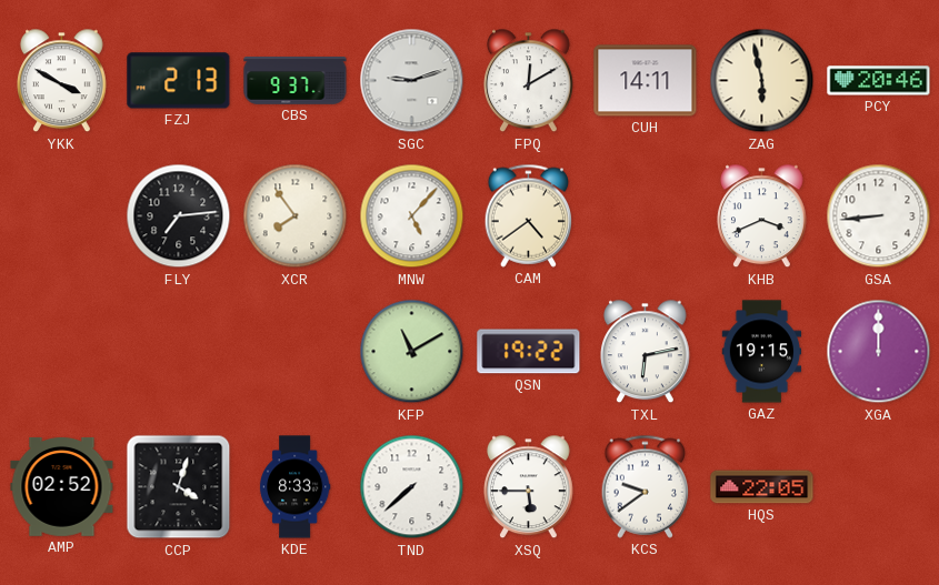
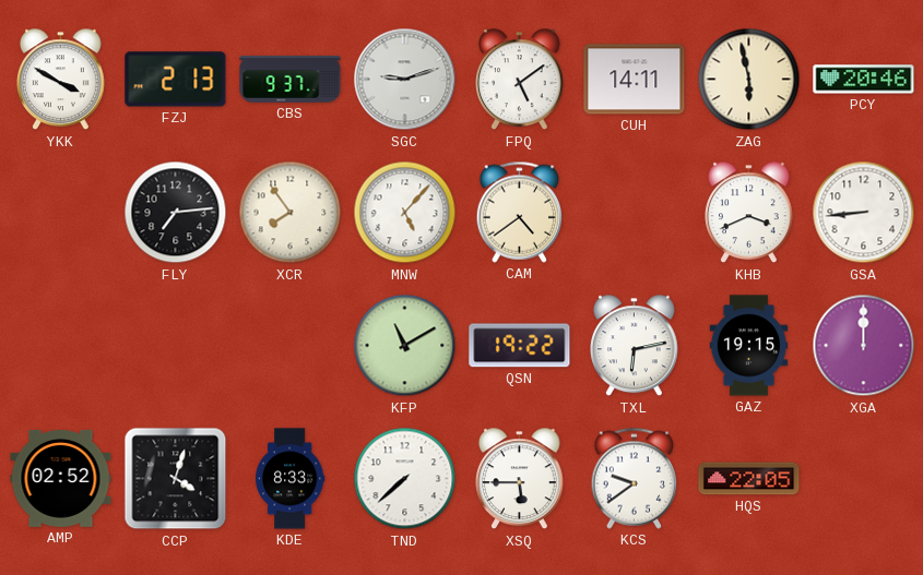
FPQ: 12:10 -> 5:09
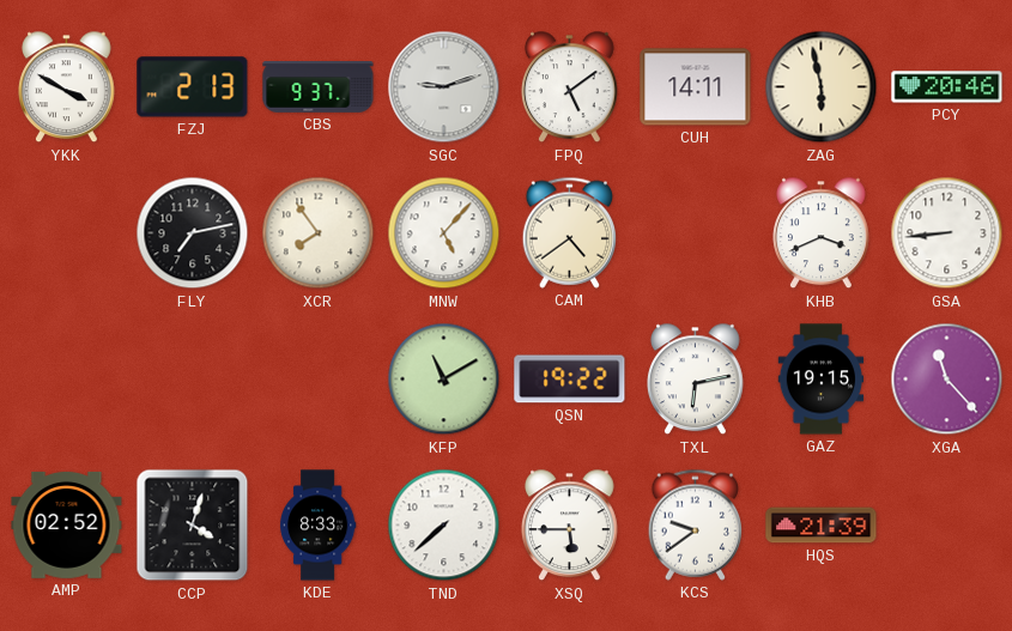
FLY: 7:14 -> 7:13
XGA: 12:00 -> 11:23
HQS: 22:05 -> 21:39
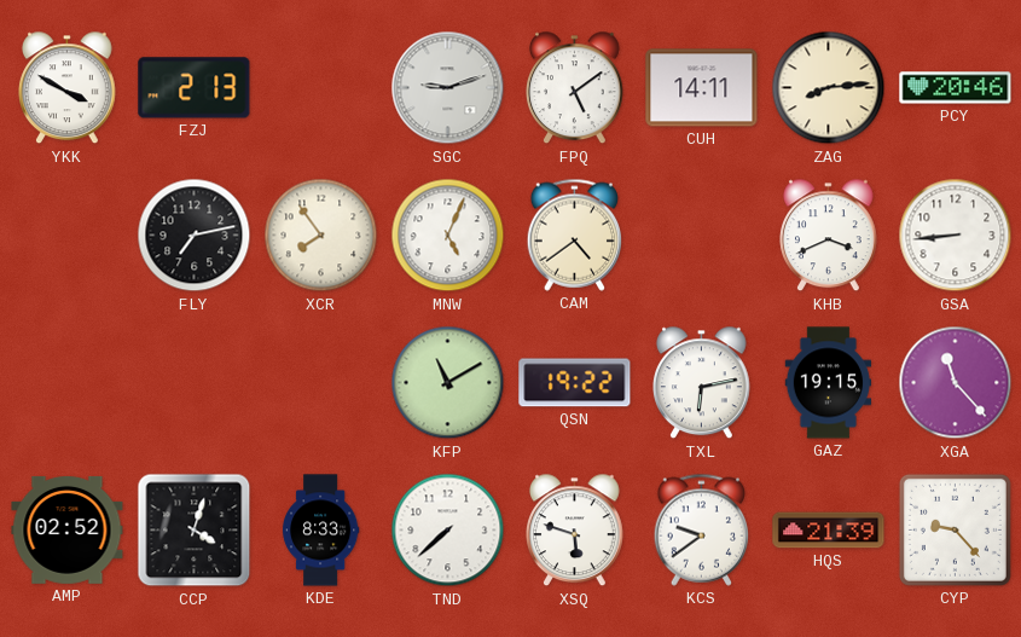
CBS: 9:37 -> none
ZAG: 5:58 -> 8:14
MNW: 5:07 -> 5:04
XSQ: 5:45 -> 5:48
CYP: none -> 9:23
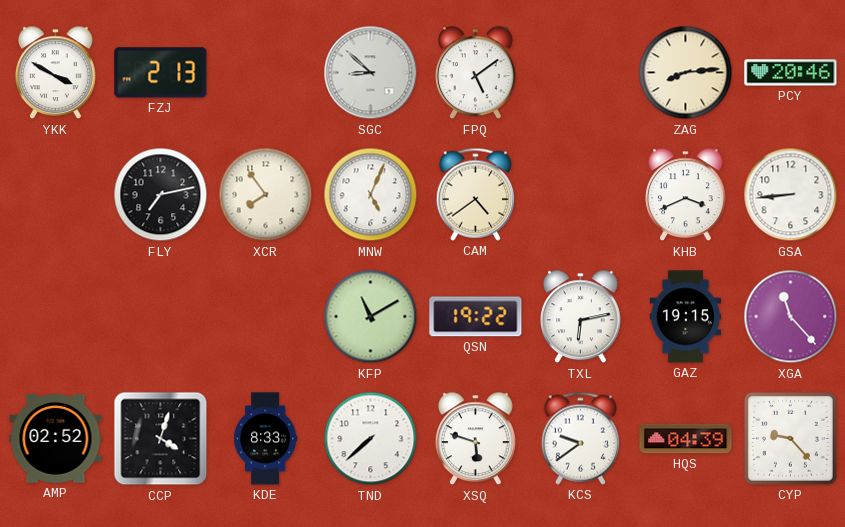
SGC: 9:12 -> 8:52
CUH: 14:11 -> none
HQS: 21:39 -> 04:39
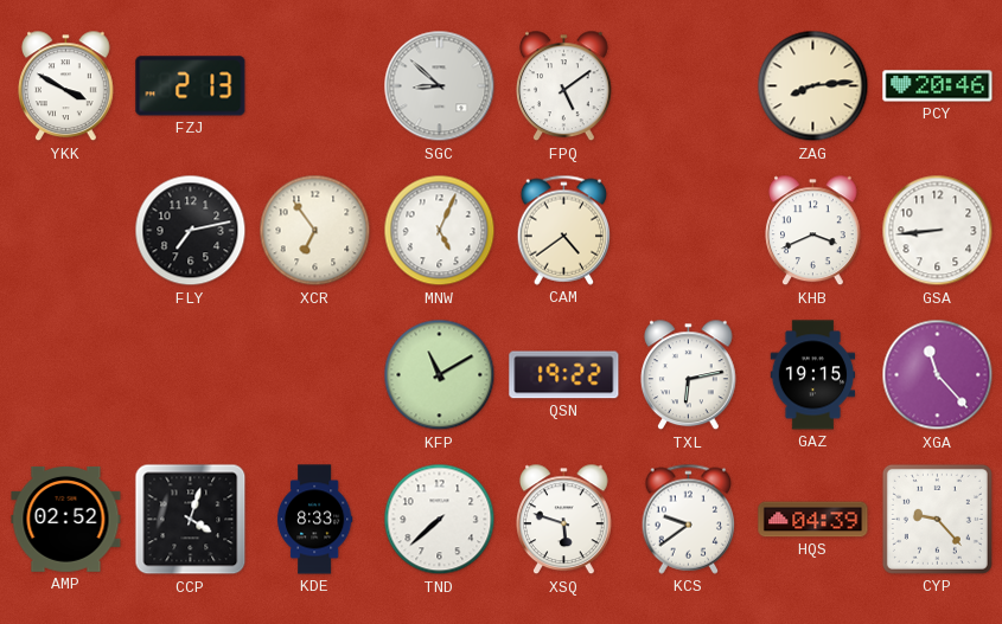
XCR: 7:54 -> 6:54
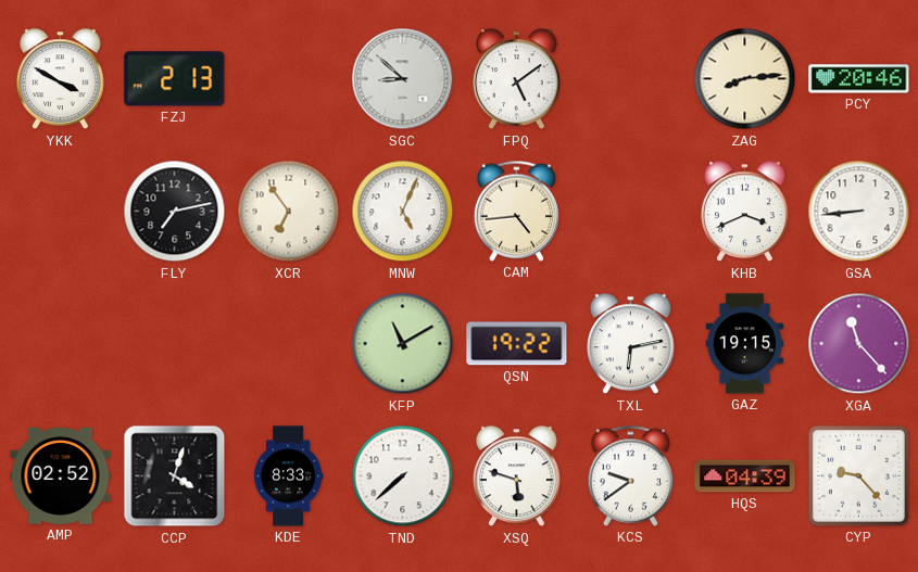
CAM: 4:39 -> 4:44
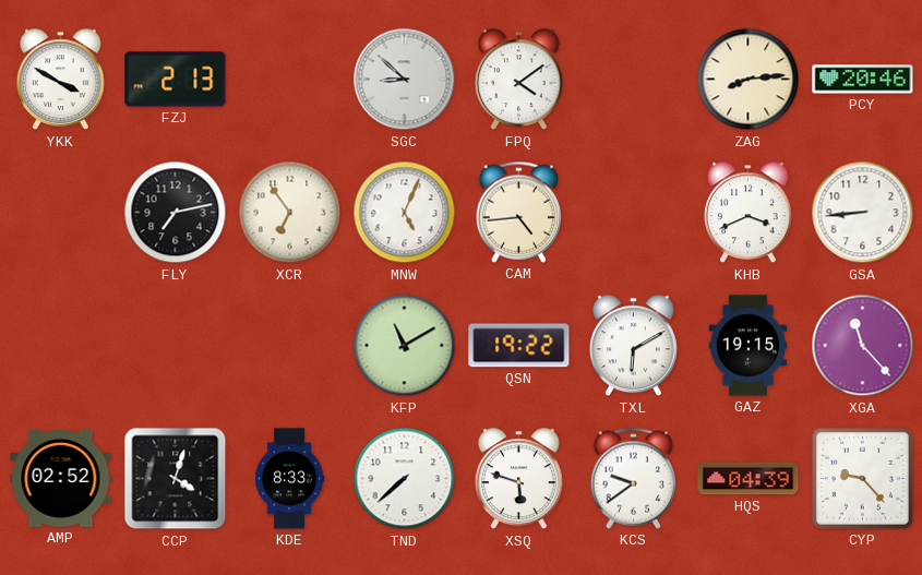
FPQ: 5:09 -> 4:09
TXL: 6:13 -> 6:10
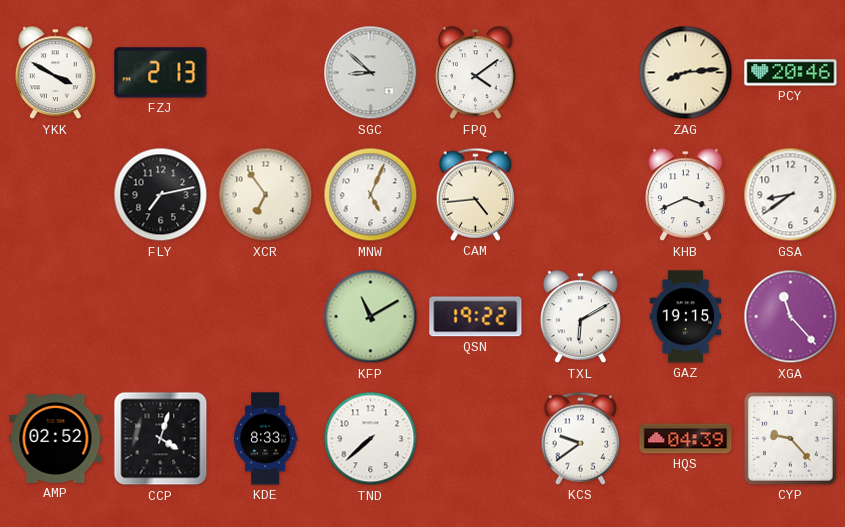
GSA: 8:44 -> 8:39
XSQ: 5:48 -> none
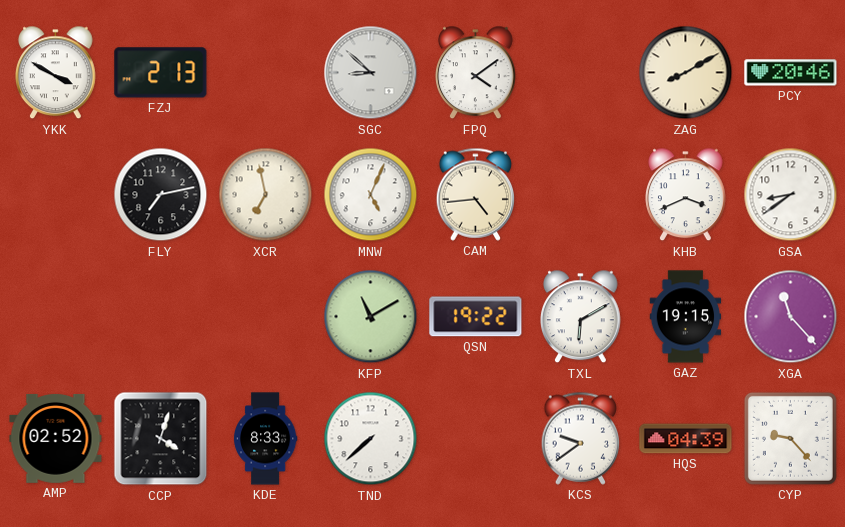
ZAG: 8:14 -> 8:10
XCR: 6:54 -> 6:58
